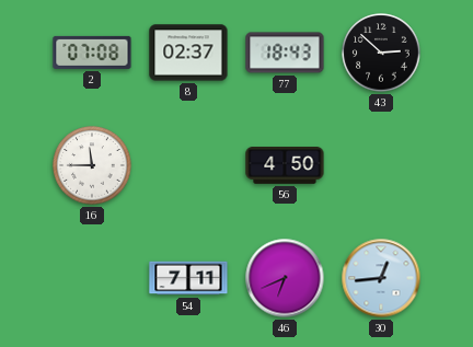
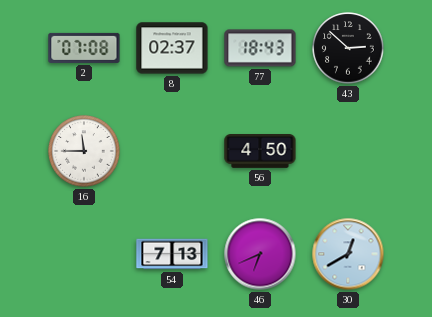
54: 7:11 -> 7:13
30: 12:44 -> 12:40
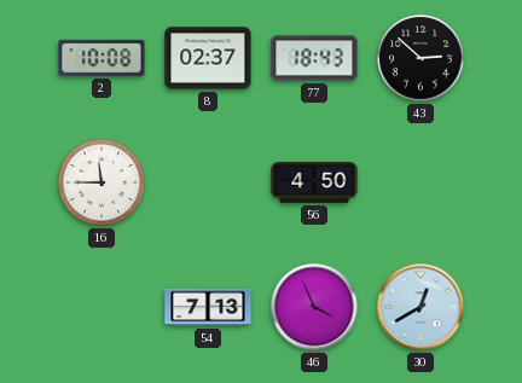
2: 07:08 -> 10:08
46: 6:41 -> 3:56
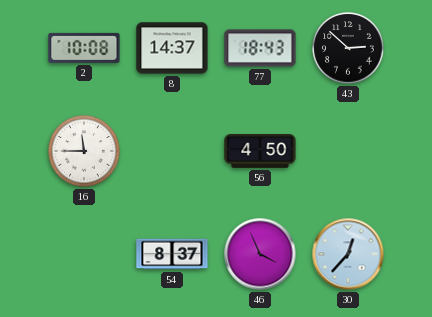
8: 02:37 -> 14:37
54: 7:13 -> 8:37
30: 12:40 -> 12:37
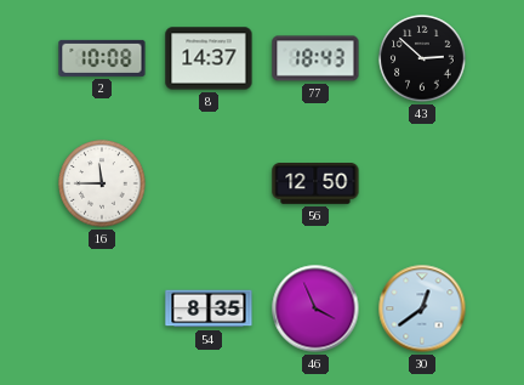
56: 4:50 -> 12:50
54: 8:37 -> 8:35
30: 12:37 -> 12:39
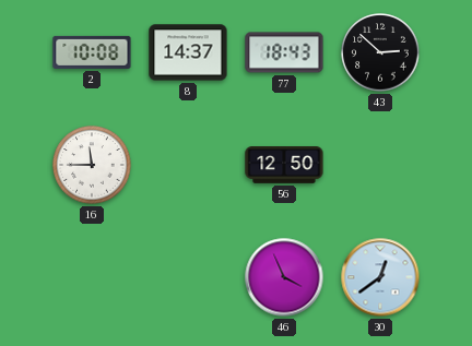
54: 8:35 -> none
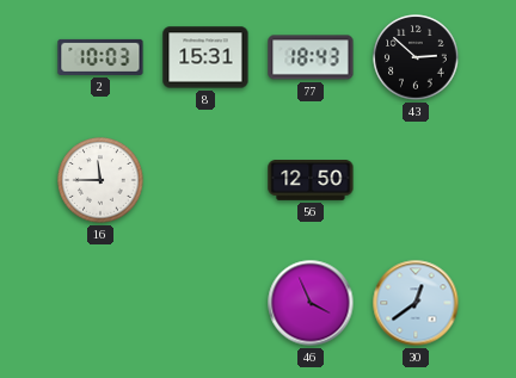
2: 10:08 -> 10:03
8: 14:37 -> 15:31
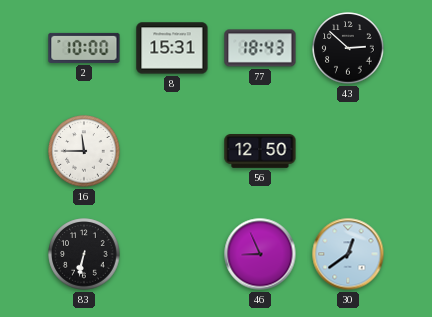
2: 10:03 -> 10:00
83: none -> 6:32
46: 3:56 -> 8:56
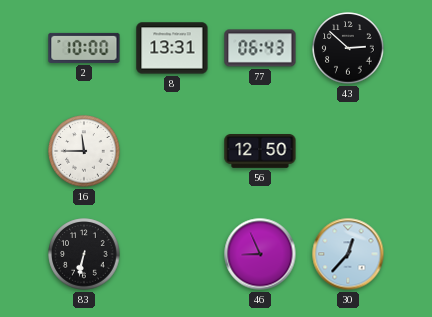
8: 15:31 -> 13:31
77: 18:43 -> 06:43
30: 12:39 -> 12:37
